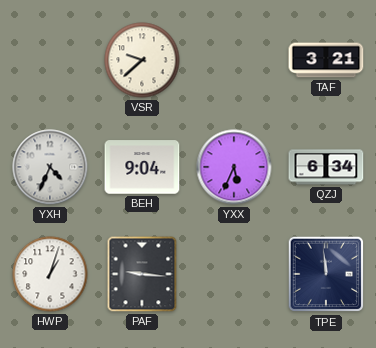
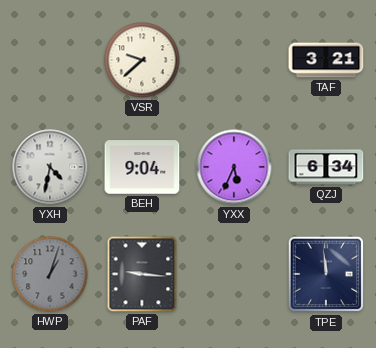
YXH: 4:34 -> 4:32
HWP dial: white -> grey
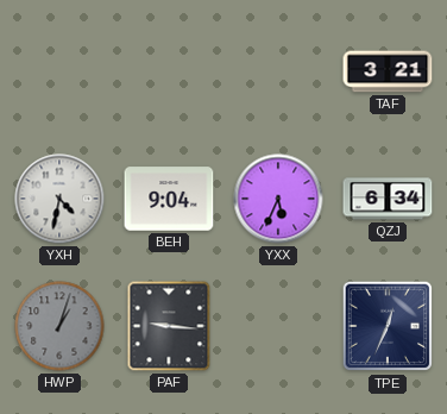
VSR: 9:38 -> none
TPE: 11:59 -> 12:34
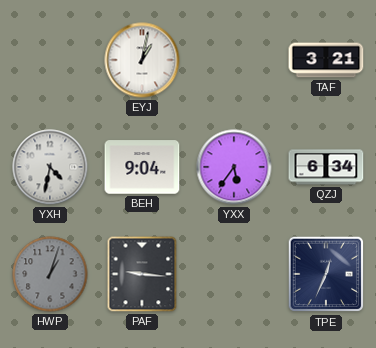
EYJ: none -> 1:02
YXX: 5:34 -> 5:36
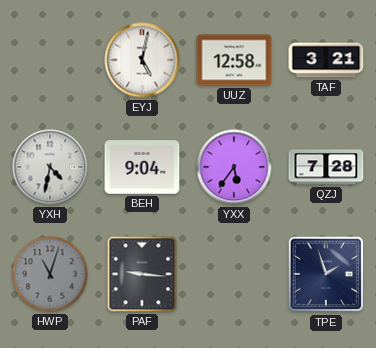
EYJ: 1:02 -> 5:02
UUZ: none -> 12:58
QZJ: 6:34 -> 7:28
HWP: 1:03 -> 11:03
TPE: 12:34 -> 1:57
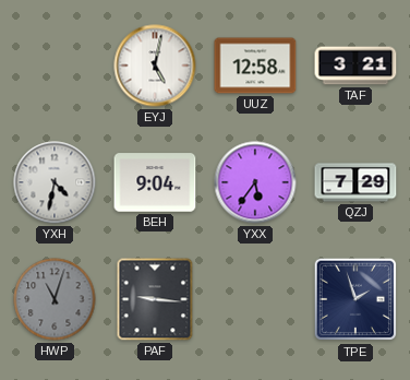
QZJ: 7:28 -> 7:29
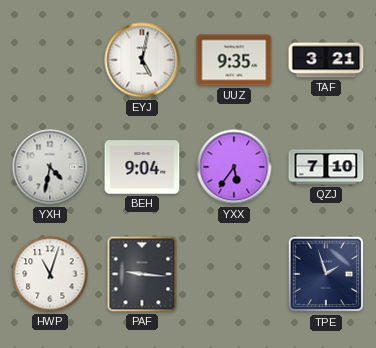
UUZ: 12:58 -> 9:35
QZJ: 7:29 -> 7:10
HWP dial: grey -> white
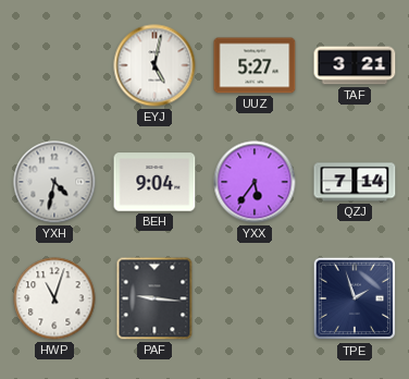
UUZ: 9:35 -> 5:27
QZJ: 7:10 -> 7:14
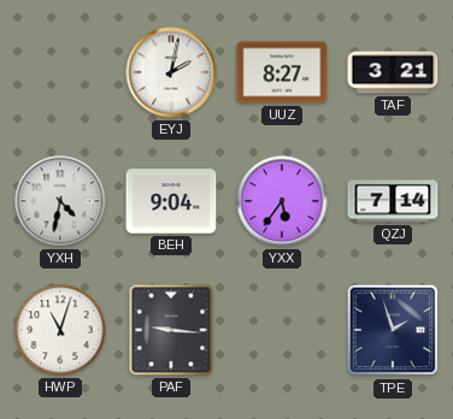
EYJ: 5:02 -> 2:02
UUZ: 5:27 -> 8:27
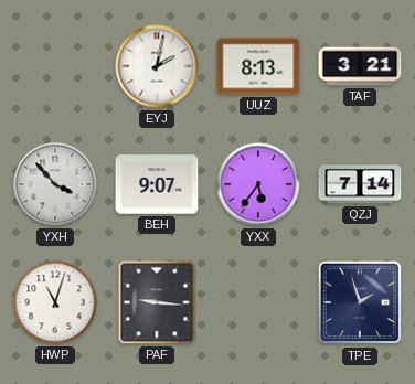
UUZ: 8:27 -> 8:13
YXH: 4:32 -> 3:53
BEH: 9:04 -> 9:07
